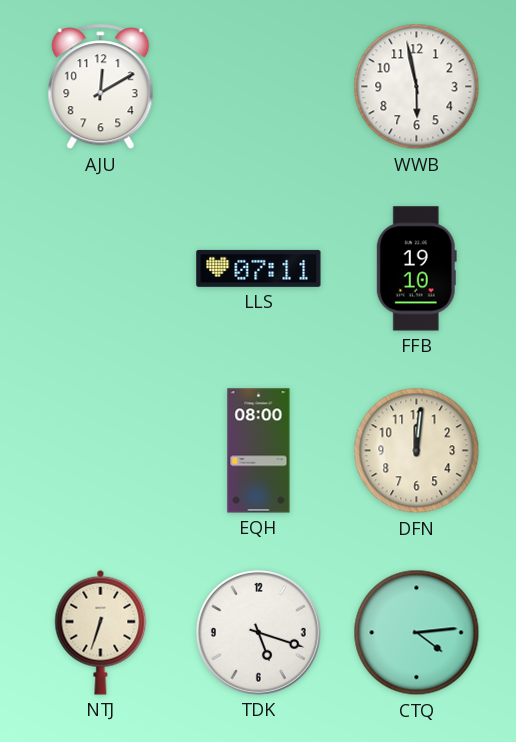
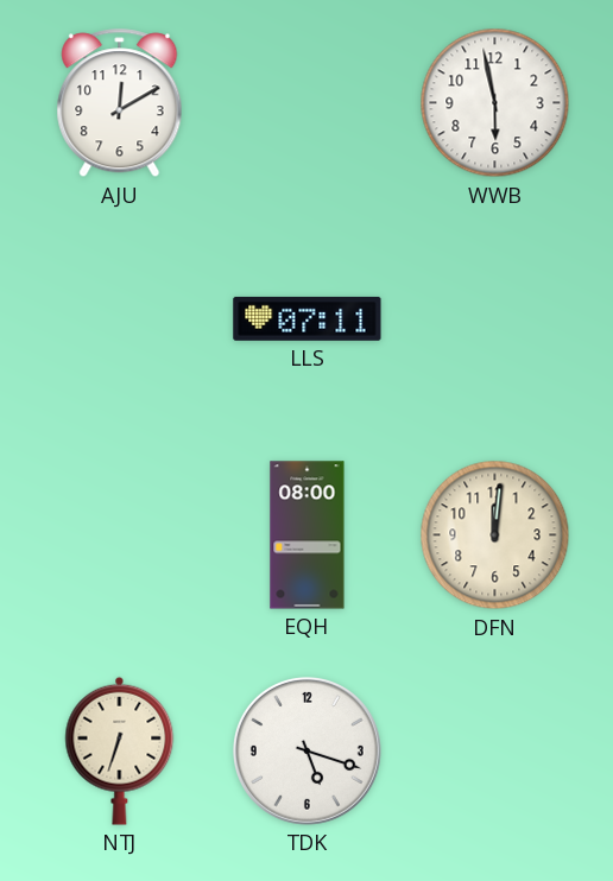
FFB: 19:10 -> none
CTQ: 4:14 -> none
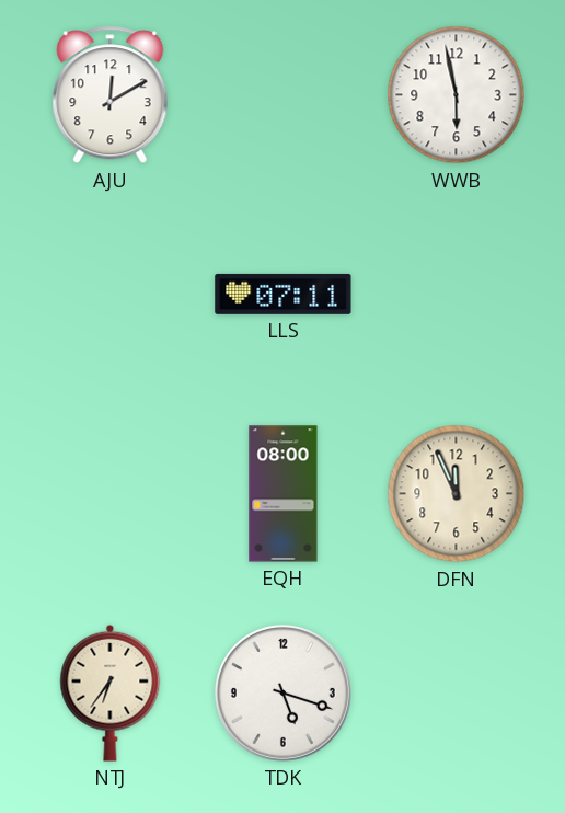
DFN: 12:01 -> 11:56
NTJ: 6:33 -> 6:36
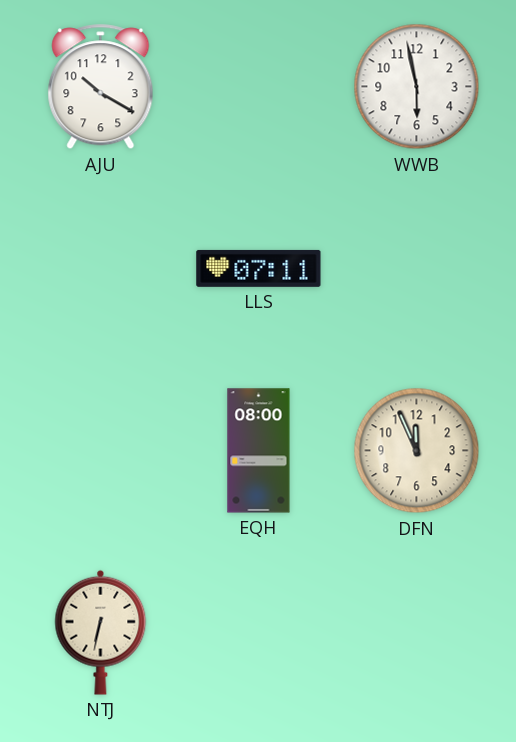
AJU: 12:10 -> 10:20
NTJ: 6:36 -> 6:32
TDK: 5:18 -> none
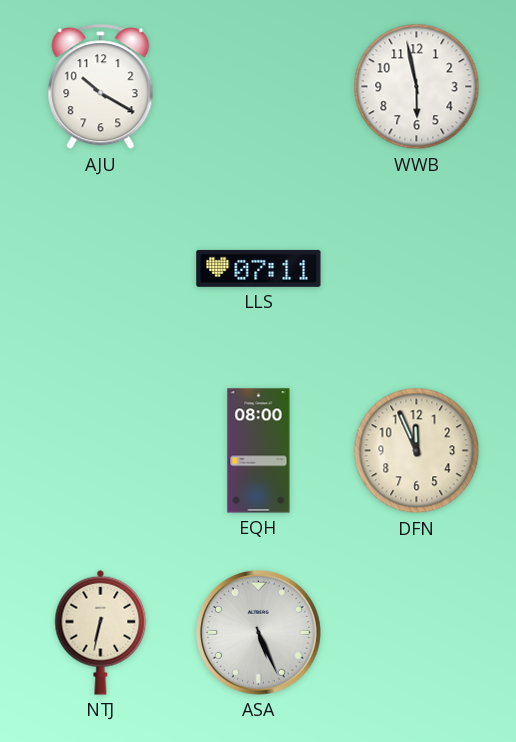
ASA: none -> 5:26
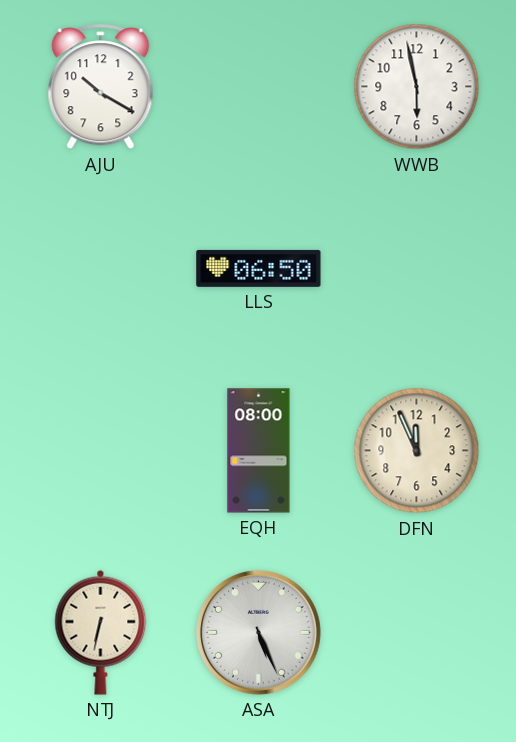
LLS: 07:11 -> 06:50
